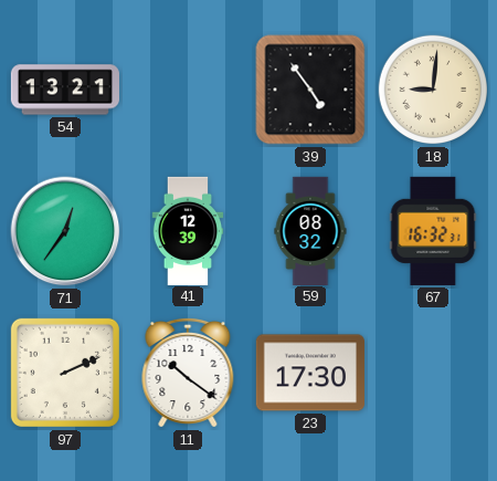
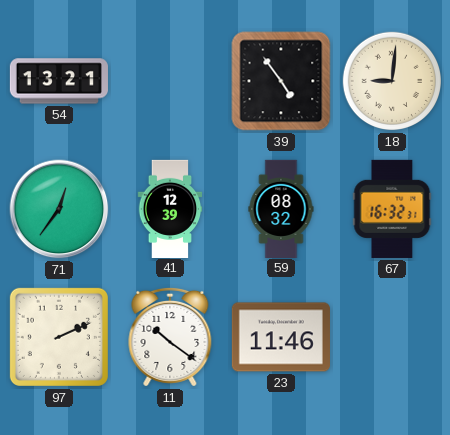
23: 17:30 -> 11:46
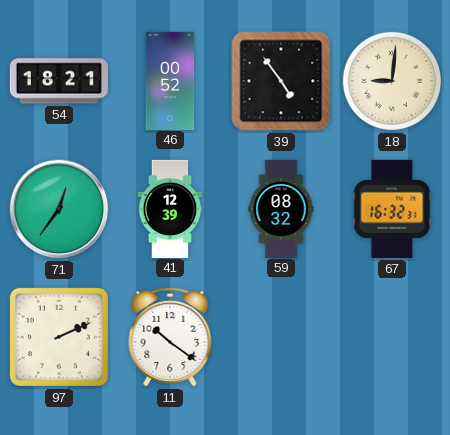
54: 13:21 -> 18:21
46: none -> 00:52
23: 11:46 -> none
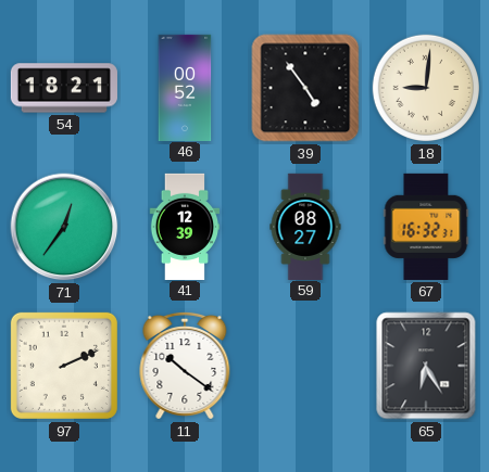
59: 08:32 -> 08:27
65: none -> 6:25
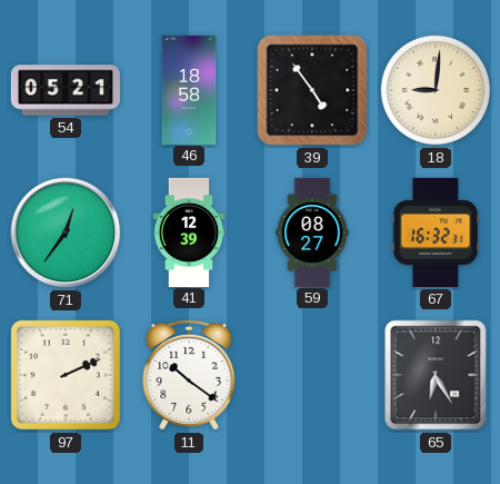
54: 18:21 -> 05:21
46: 00:52 -> 18:58
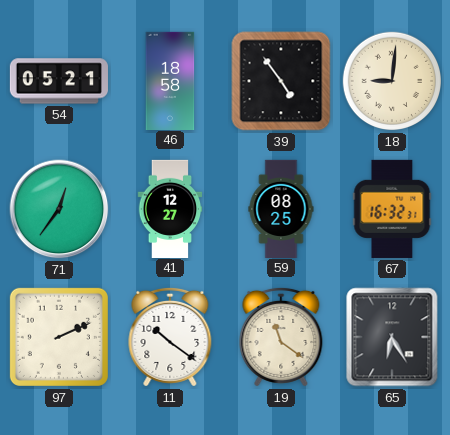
41: 12:39 -> 12:27
59: 08:27 -> 08:25
19: none -> 11:21
